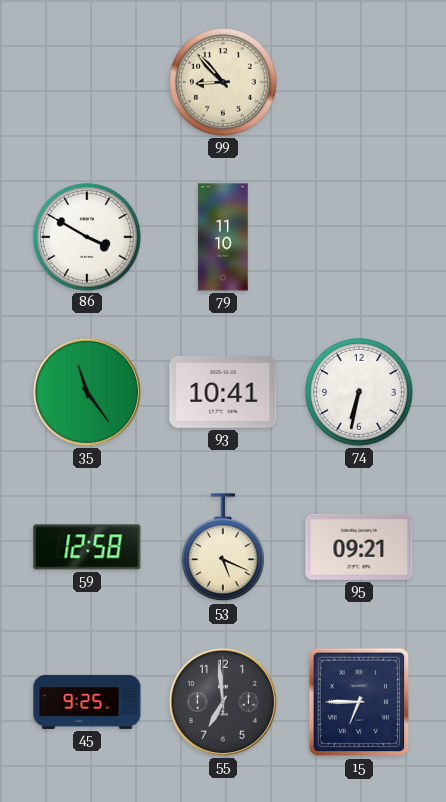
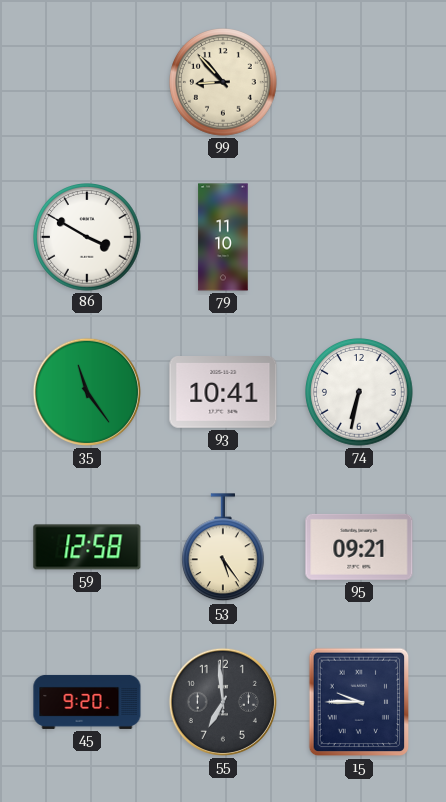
53: 5:19 -> 5:24
45: 9:25 -> 9:20
15: 6:45 -> 9:45
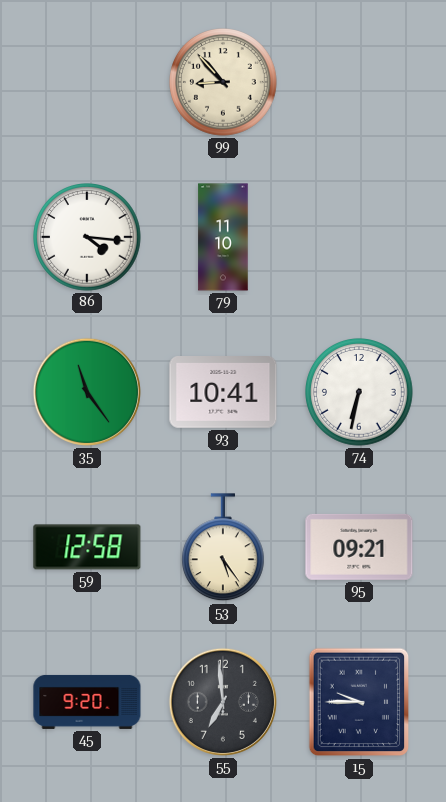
86: 3:50 -> 4:16
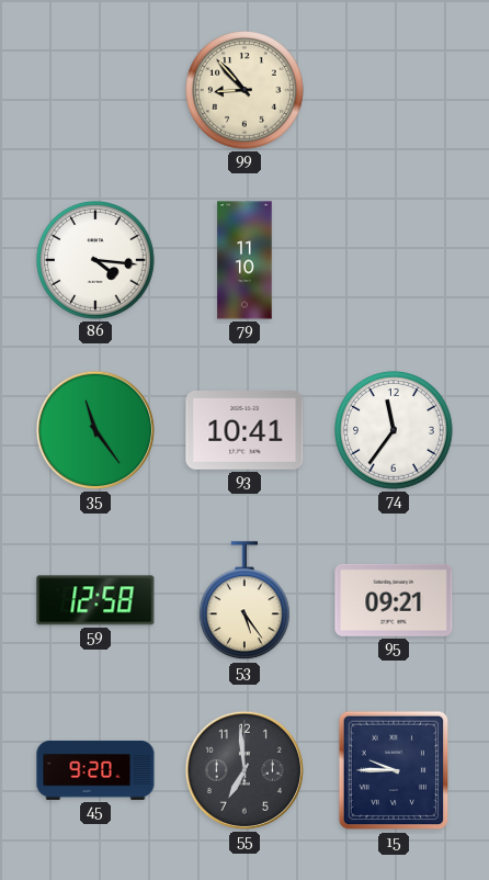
74: 6:32 -> 11:36
